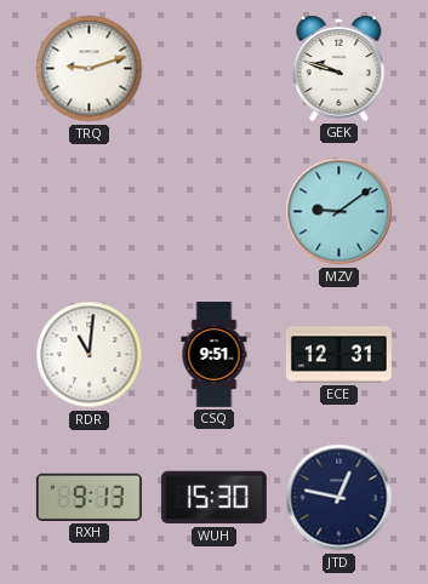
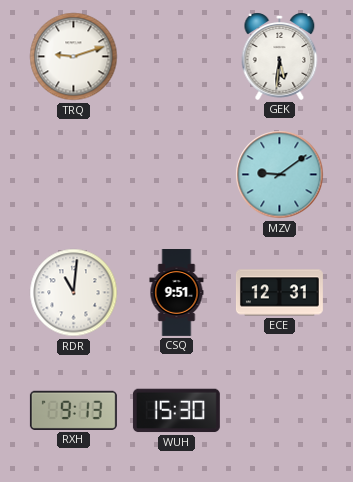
GEK: 9:48 -> 5:31
JTD: 12:47 -> none
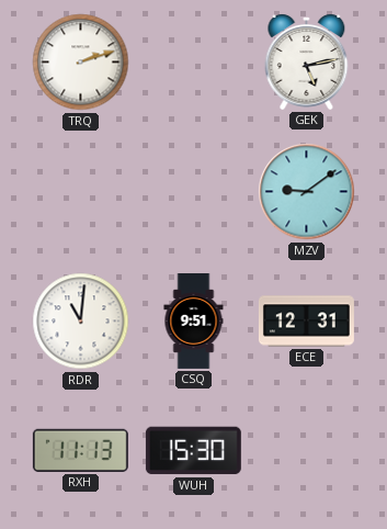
TRQ: 9:12 -> 2:12
GEK: 5:31 -> 5:13
RXH: 9:13 -> 11:13
